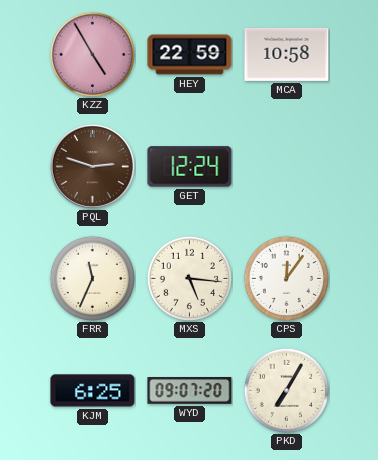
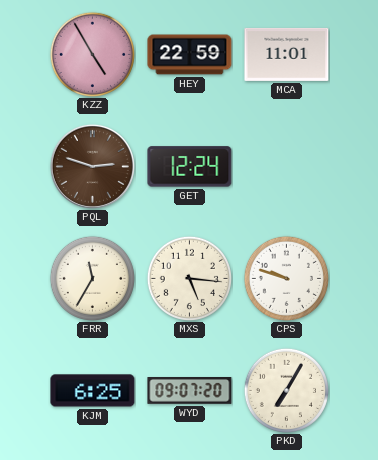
MCA: 10:58 -> 11:01
FRR: 11:34 -> 11:35
CPS: 12:06 -> 9:48
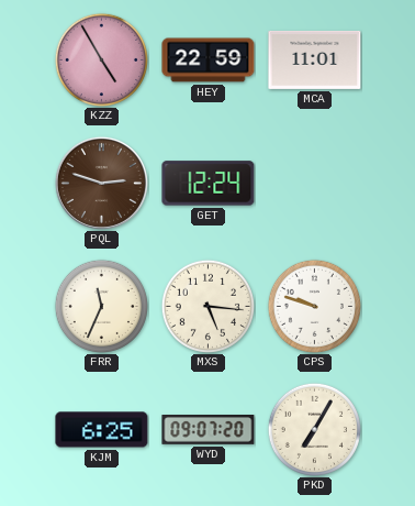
FRR: 11:35 -> 11:34
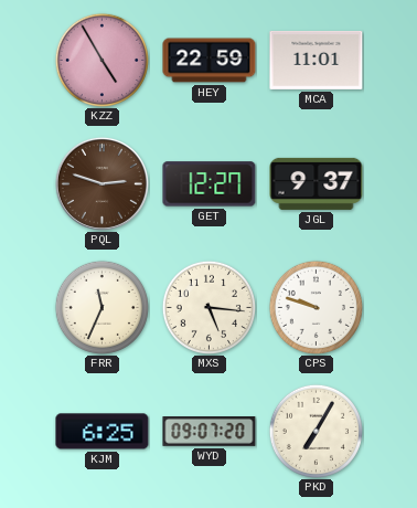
GET: 12:24 -> 12:27
JGL: none -> 9:37
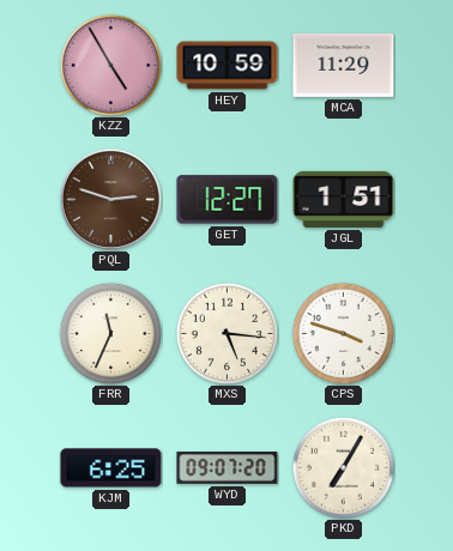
HEY: 22:59 -> 10:59
MCA: 11:01 -> 11:29
JGL: 9:37 -> 1:51
CPS: 9:48 -> 3:48
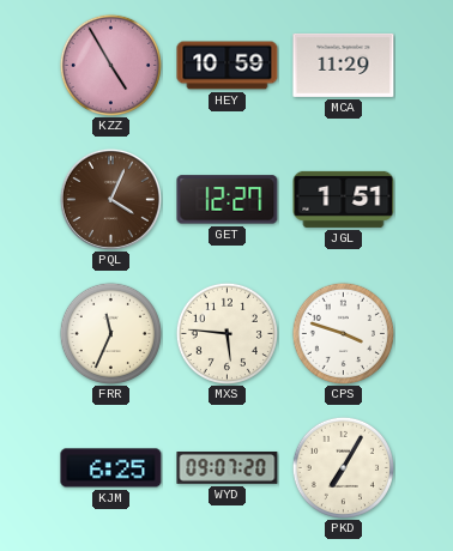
PQL: 2:48 -> 4:04
MXS: 5:16 -> 5:46
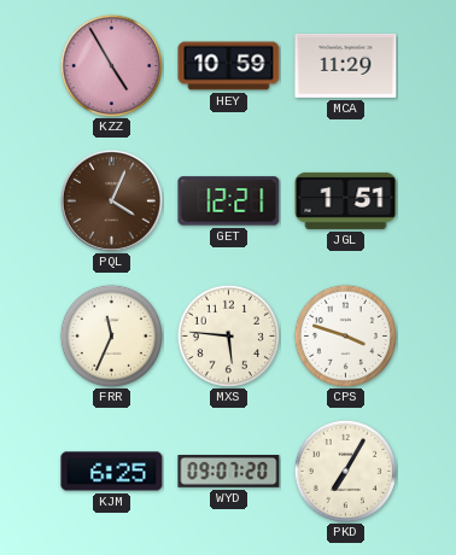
GET: 12:27 -> 12:21
